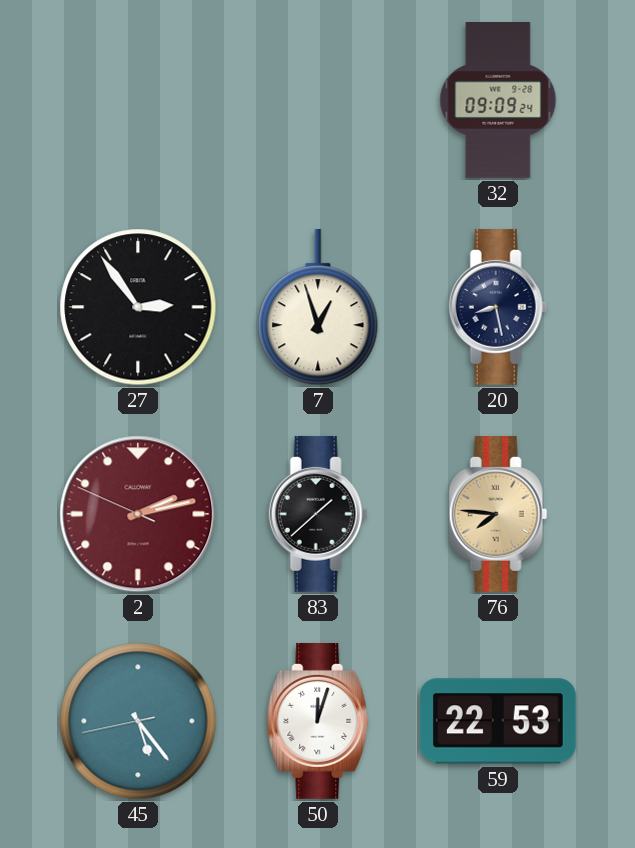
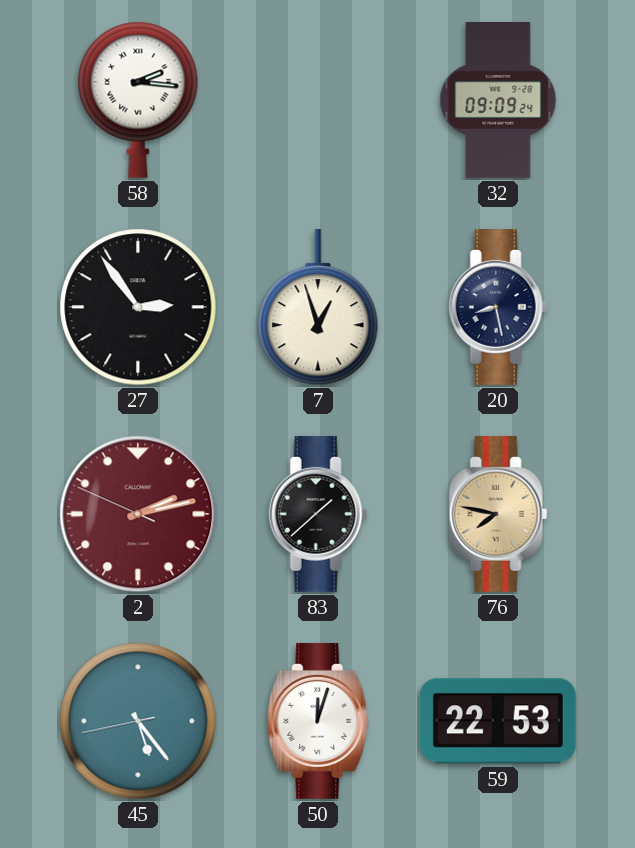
58: none -> 2:16
76: 7:46 -> 7:47
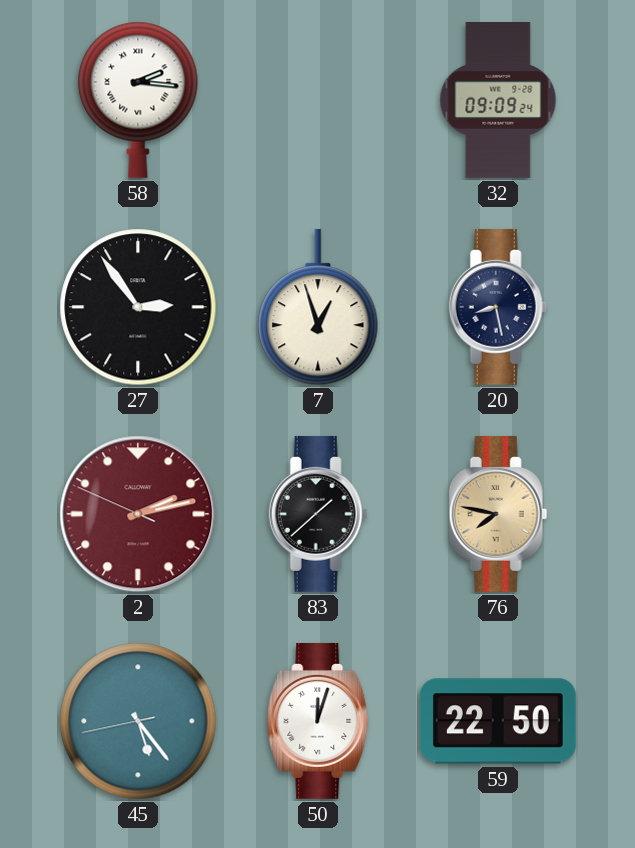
59: 22:53 -> 22:50
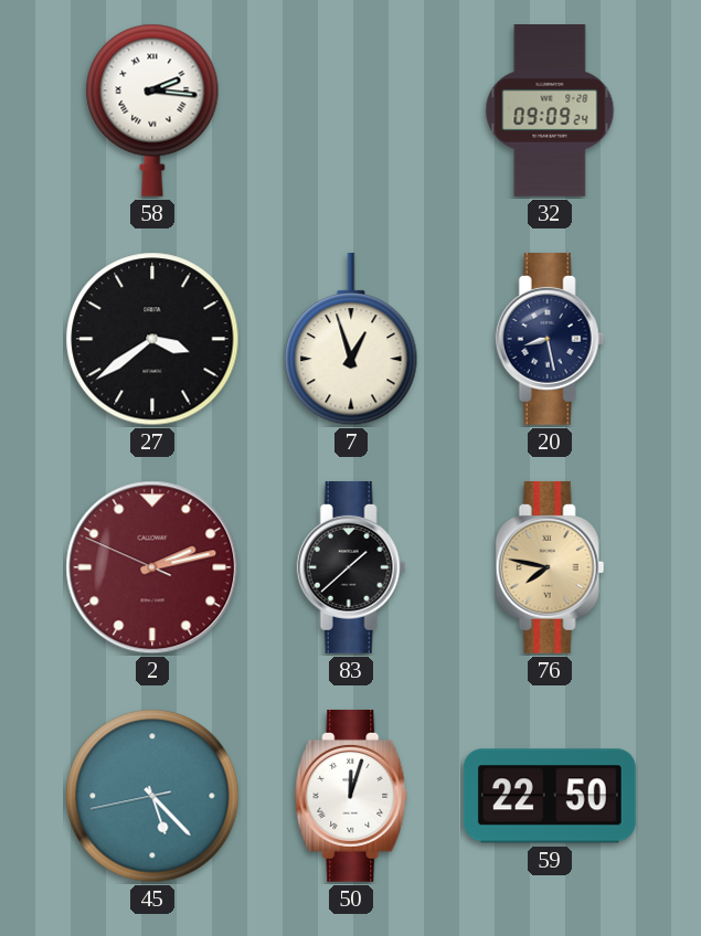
27: 2:54 -> 3:39
45: 5:23 -> 5:22
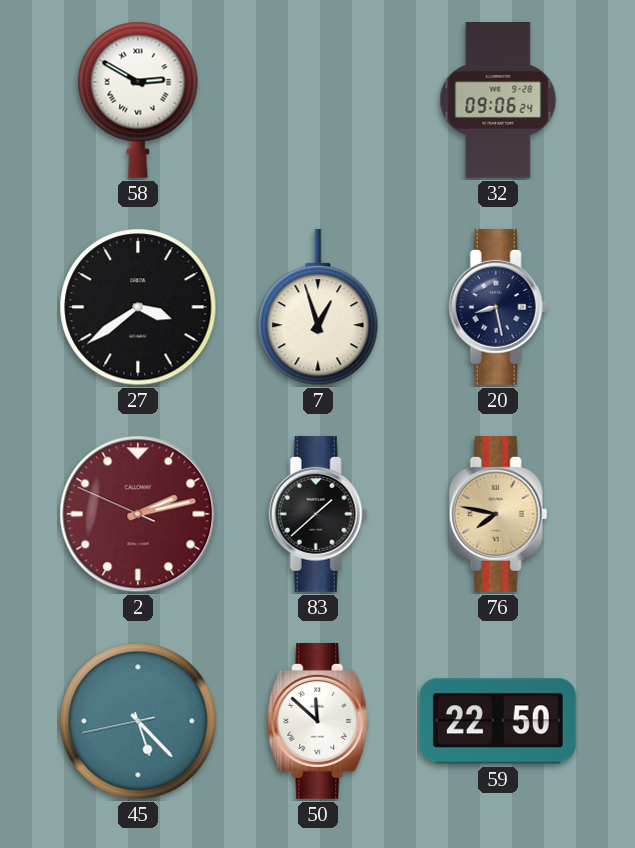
58: 2:16 -> 2:50
32: 09:09 -> 09:06
50: 12:03 -> 11:52
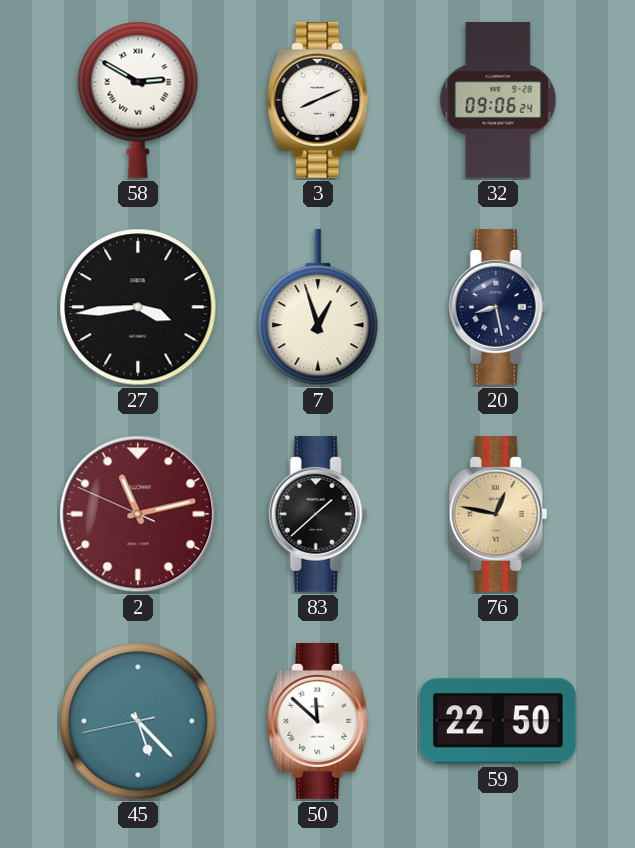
3: none -> 8:11
27: 3:39 -> 3:44
2: 2:12 -> 11:12
76: 7:47 -> 12:47
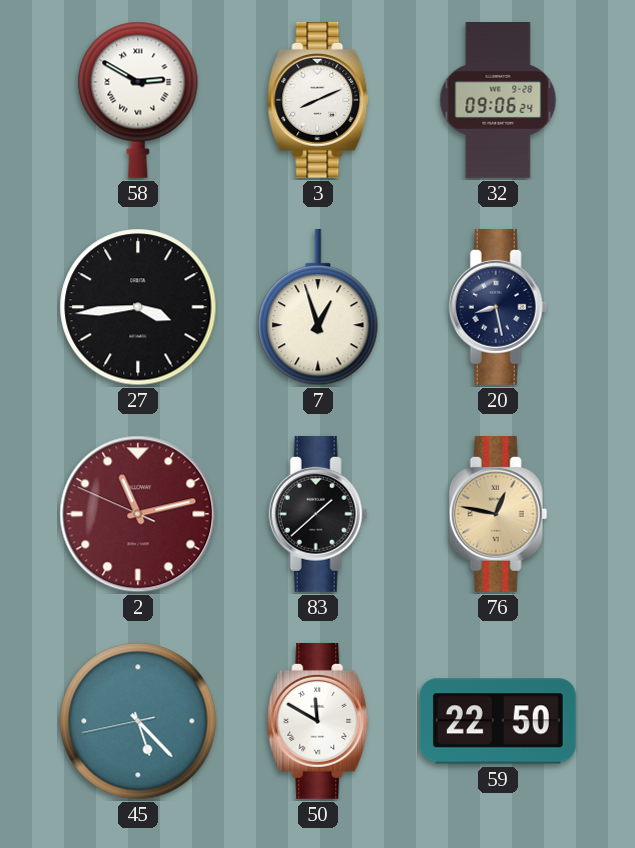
50: 11:52 -> 11:50
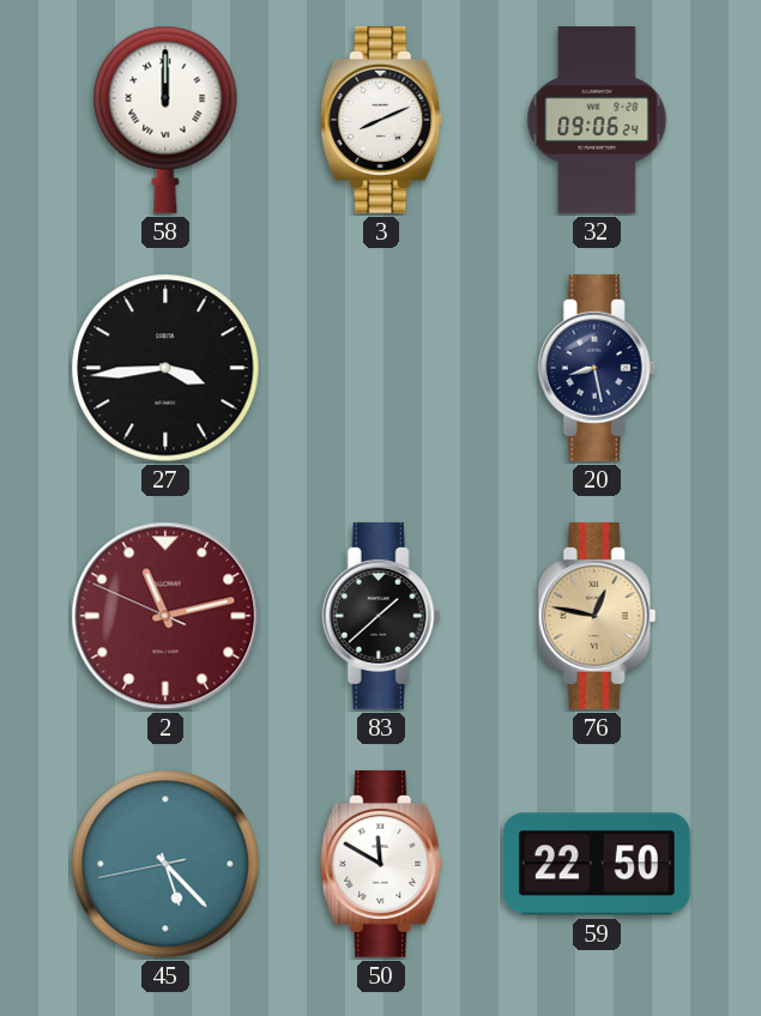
58: 2:50 -> 12:00
7: 12:57 -> none
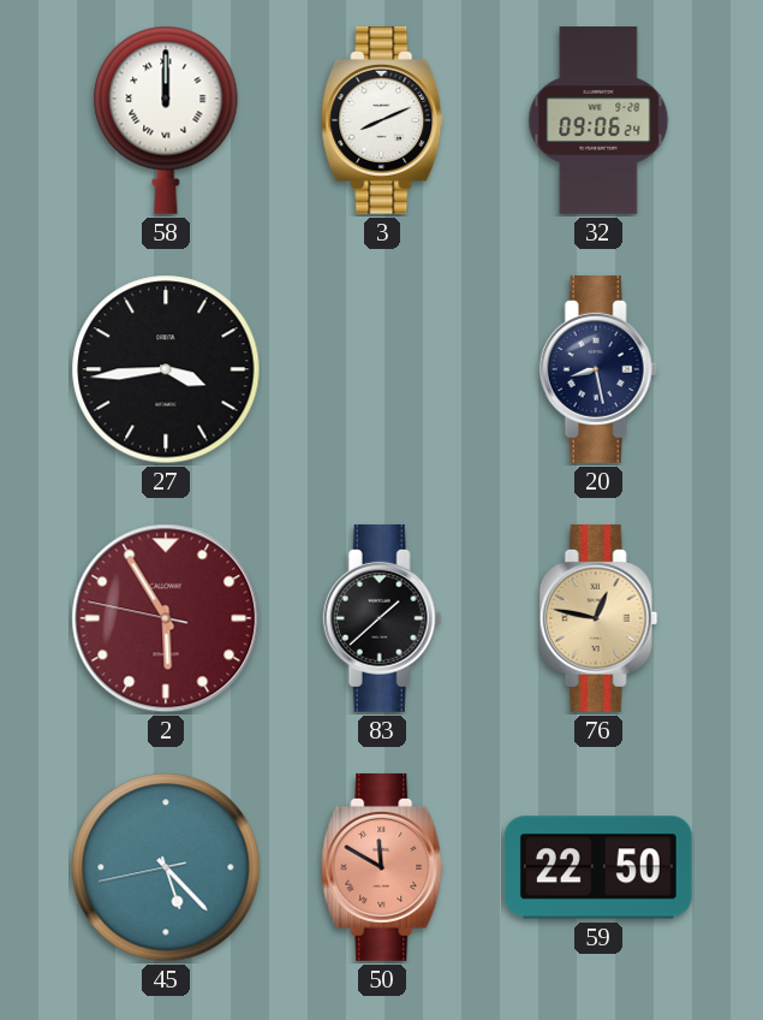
2: 11:12 -> 5:54
50 dial: white -> salmon
